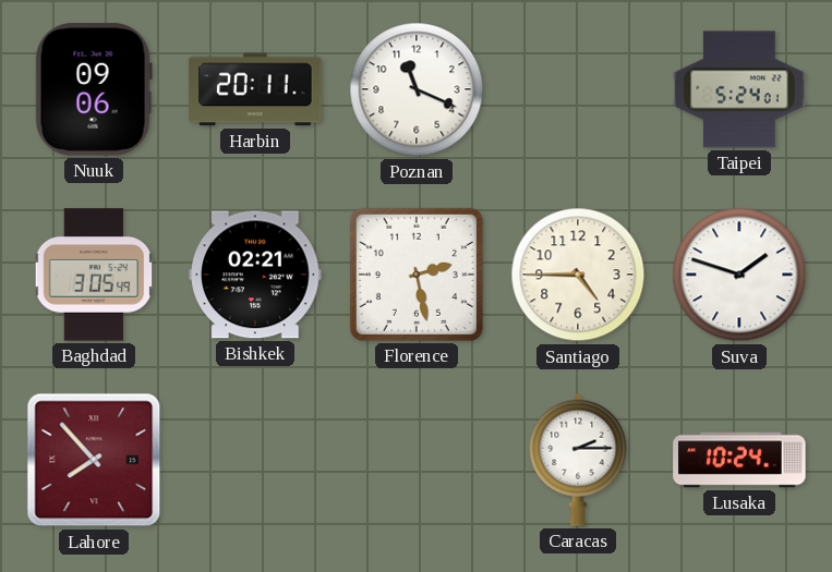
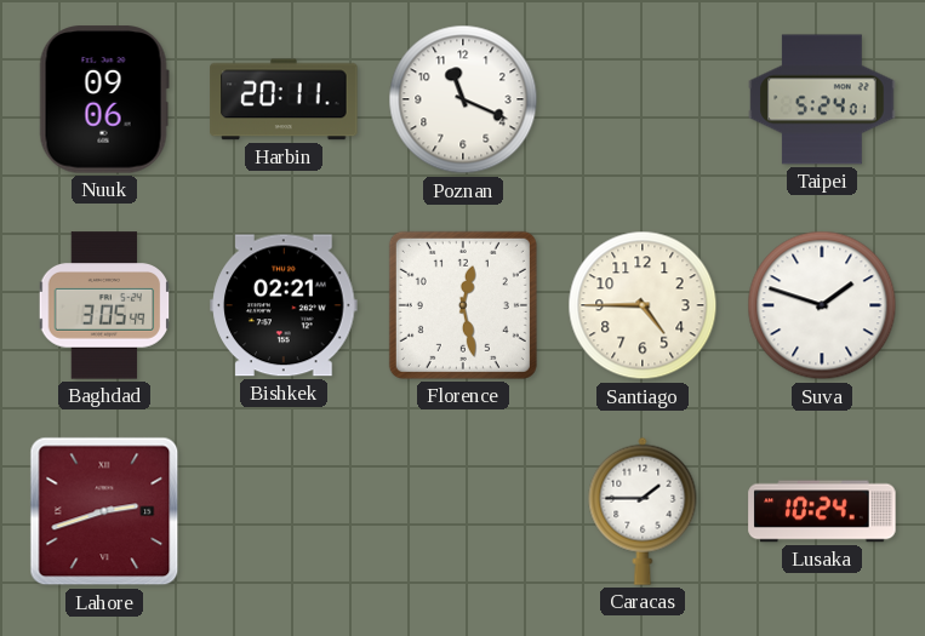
Florence: 2:28 -> 12:28
Lahore: 7:53 -> 2:42
Caracas: 2:15 -> 1:45
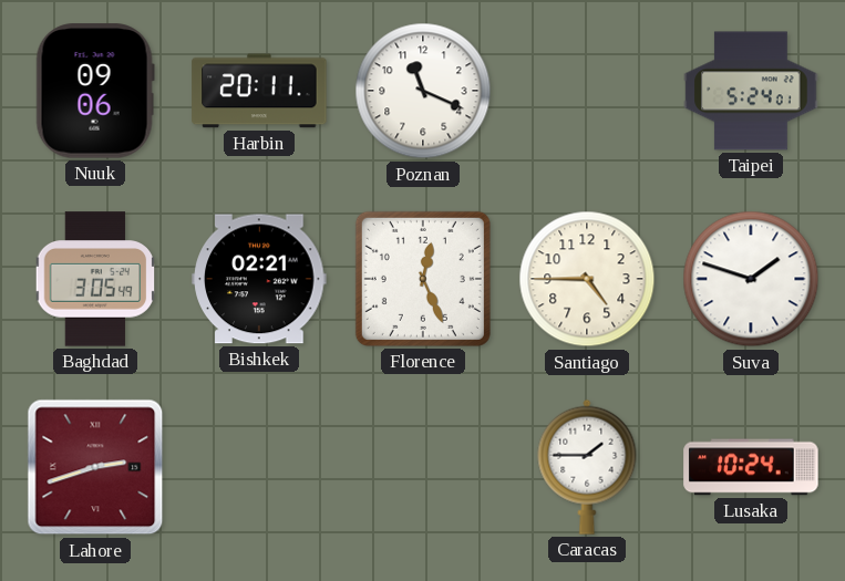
Florence: 12:28 -> 12:26
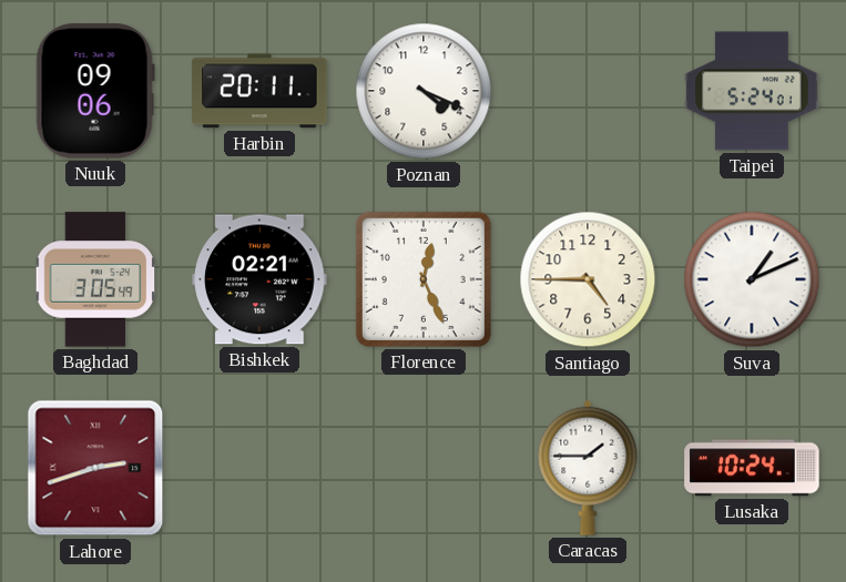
Poznan: 11:19 -> 4:19
Suva: 1:48 -> 1:11
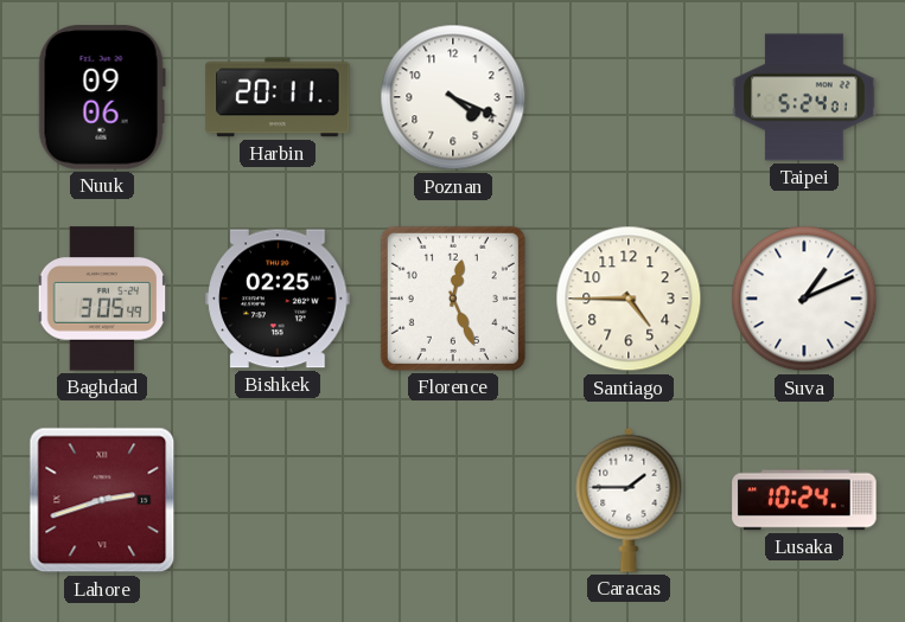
Bishkek: 02:21 -> 02:25
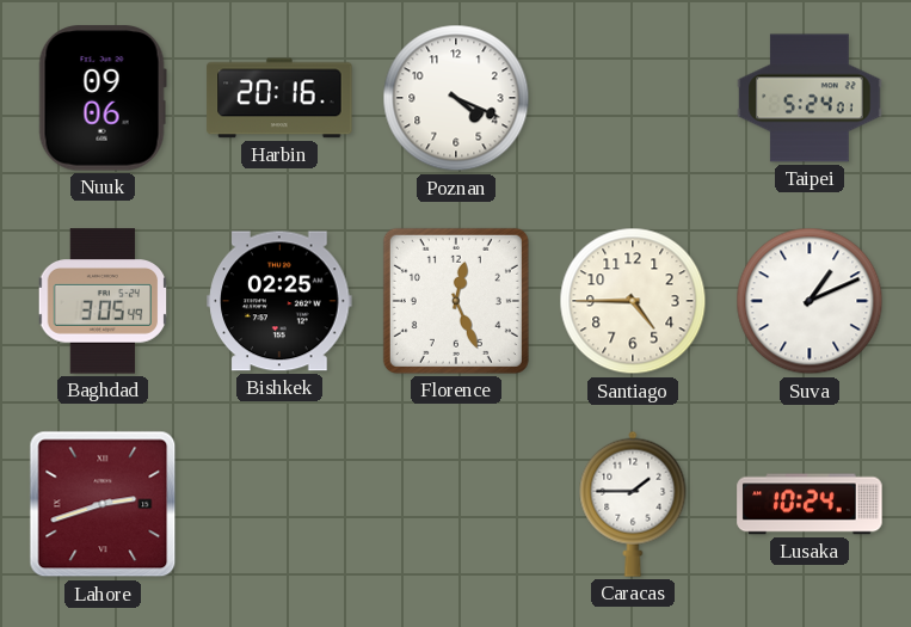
Harbin: 20:11 -> 20:16
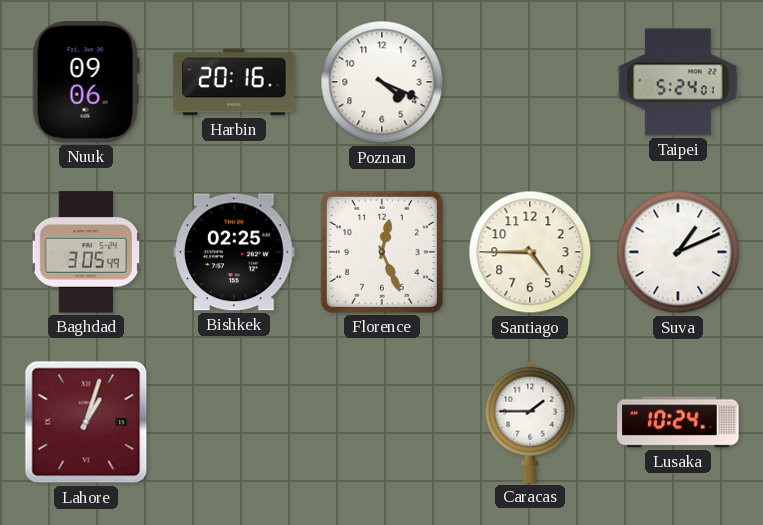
Lahore: 2:42 -> 1:03
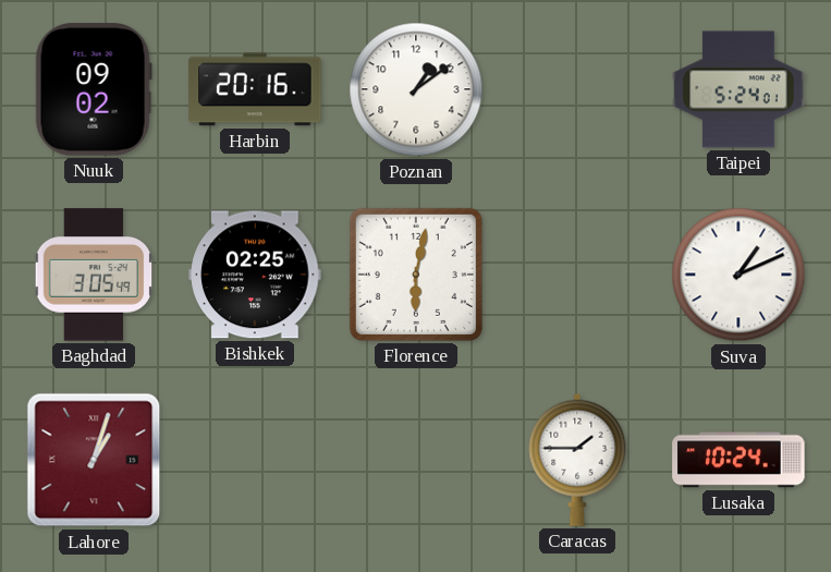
Nuuk: 09:06 -> 09:02
Poznan: 4:19 -> 1:09
Florence: 12:26 -> 6:02
Santiago: 4:45 -> none
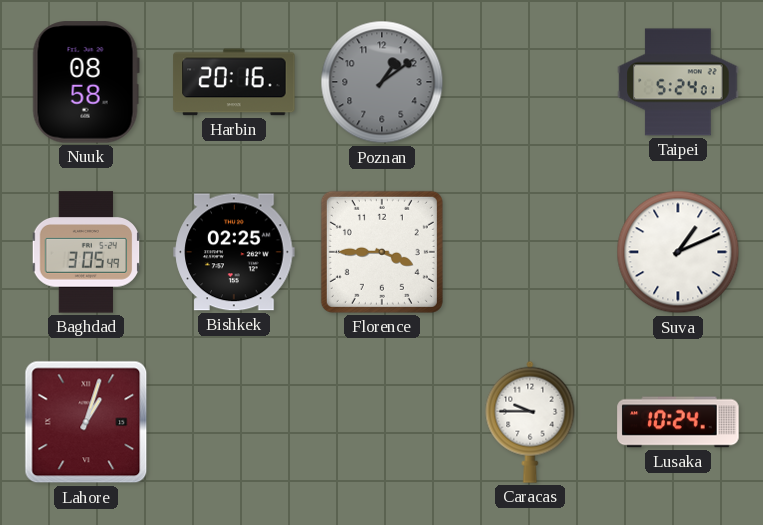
Nuuk: 09:02 -> 08:58
Poznan dial: white -> grey
Florence: 6:02 -> 3:45
Caracas: 1:45 -> 9:45
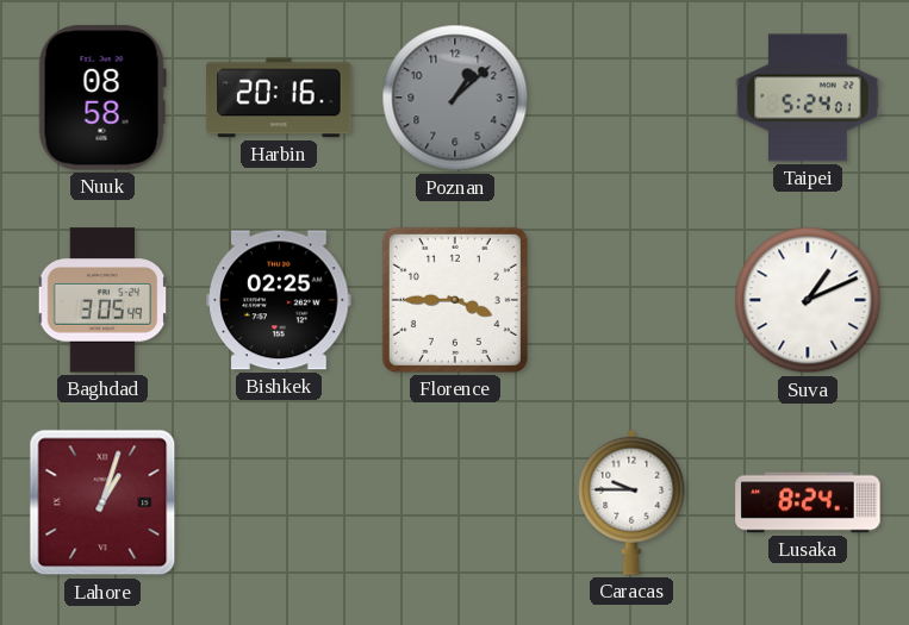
Poznan: 1:09 -> 1:08
Lusaka: 10:24 -> 8:24
